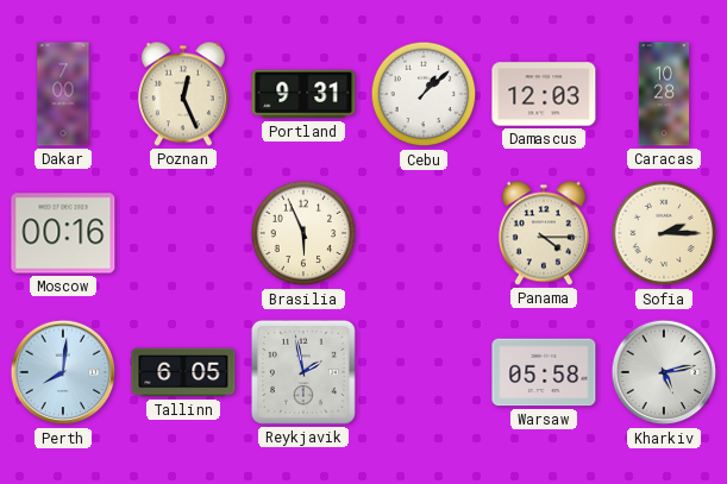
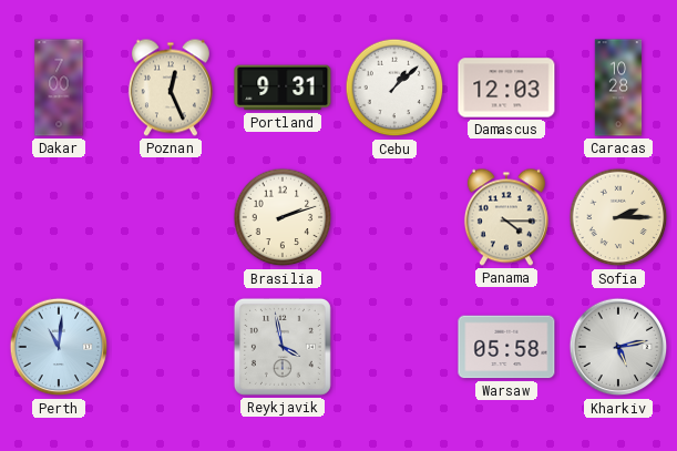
Moscow: 00:16 -> none
Brasilia: 5:56 -> 2:12
Perth: 8:01 -> 11:01
Tallinn: 6:05 -> none
Reykjavik: 1:58 -> 3:58
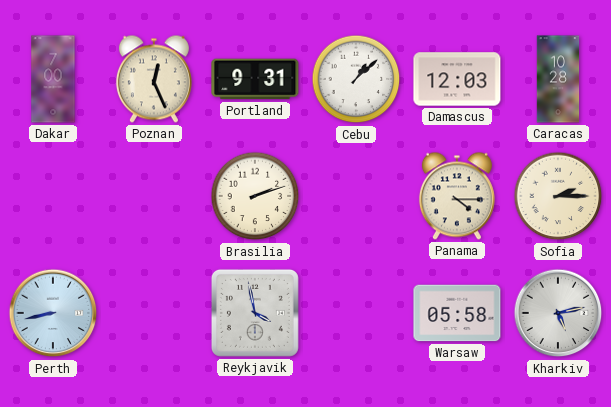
Perth: 11:01 -> 8:43
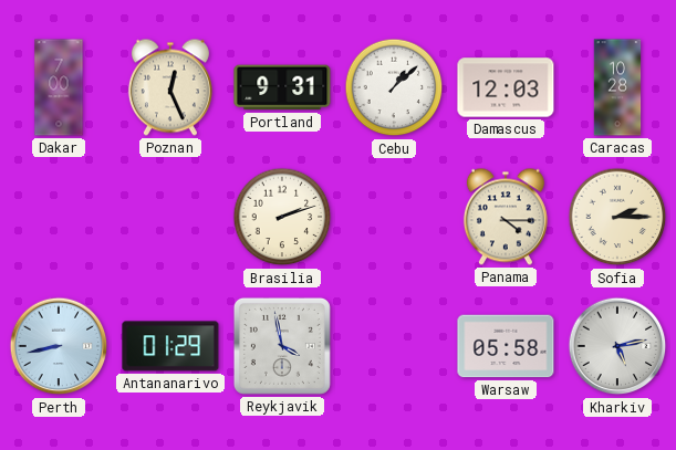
Antananarivo: none -> 01:29
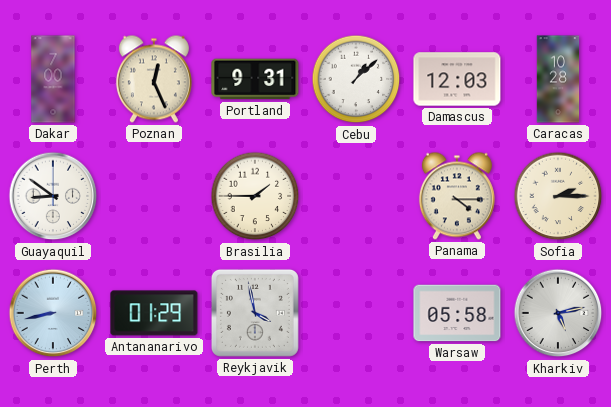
Guayaquil: none -> 8:51
Brasilia: 2:12 -> 1:45
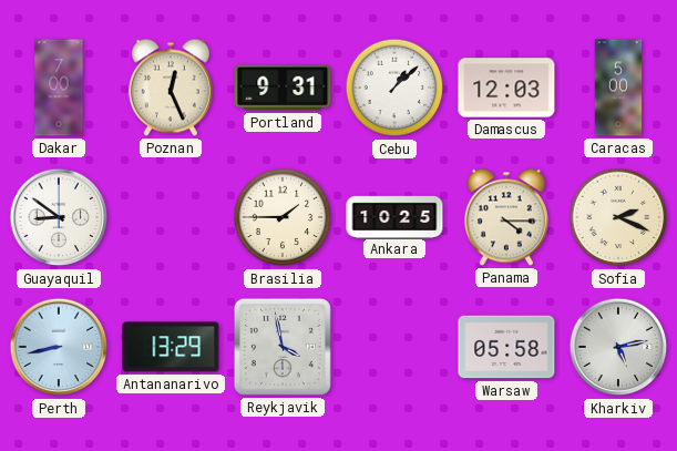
Caracas: 10:28 -> 5:00
Ankara: none -> 10:25
Sofia: 2:15 -> 2:19
Antananarivo: 01:29 -> 13:29
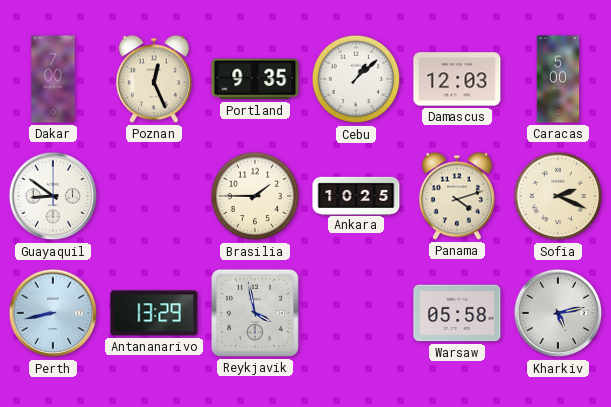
Portland: 9:31 -> 9:35
Panama: 4:15 -> 4:12
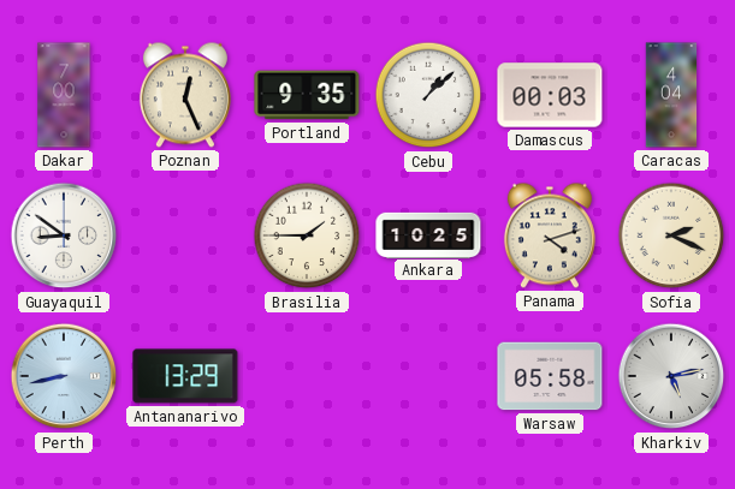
Damascus: 12:03 -> 00:03
Caracas: 5:00 -> 4:04
Reykjavik: 3:58 -> none
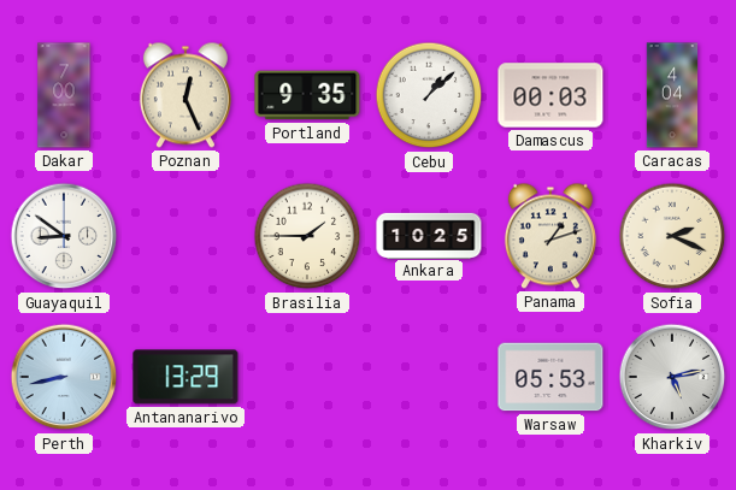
Panama: 4:12 -> 1:12
Warsaw: 05:58 -> 05:53
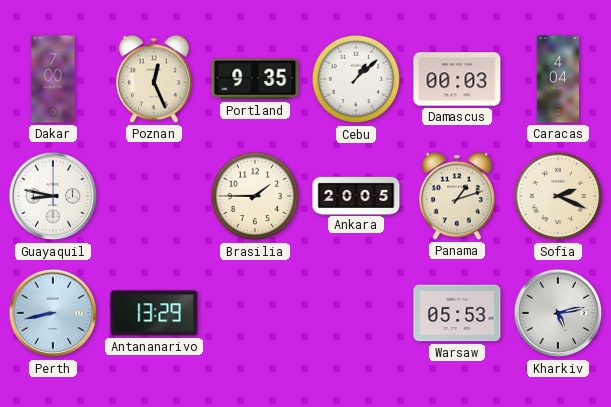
Guayaquil: 8:51 -> 8:47
Ankara: 10:25 -> 20:05
